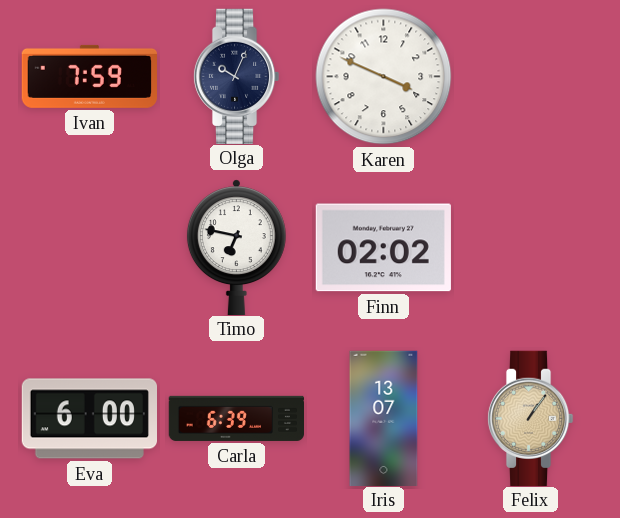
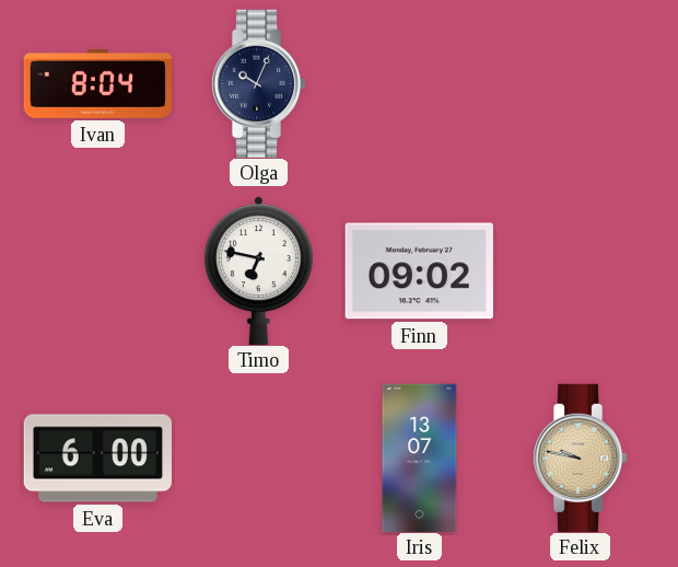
Ivan: 7:59 -> 8:04
Karen: 3:49 -> none
Finn: 02:02 -> 09:02
Carla: 6:39 -> none
Felix: 1:06 -> 9:47
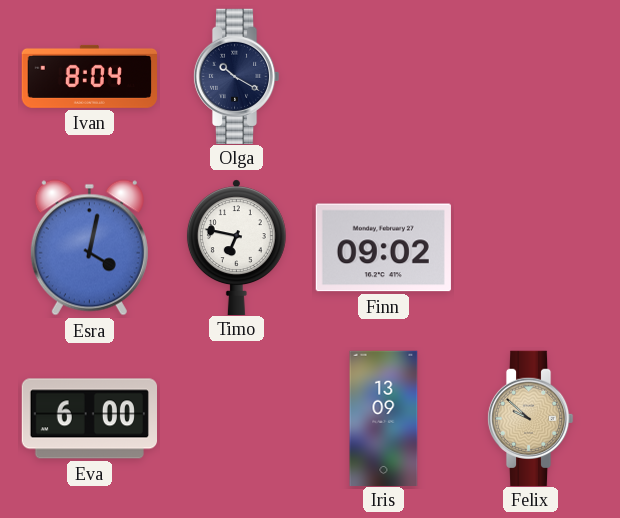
Olga: 10:04 -> 10:20
Esra: none -> 4:02
Iris: 13:07 -> 13:09
Felix: 9:47 -> 9:52
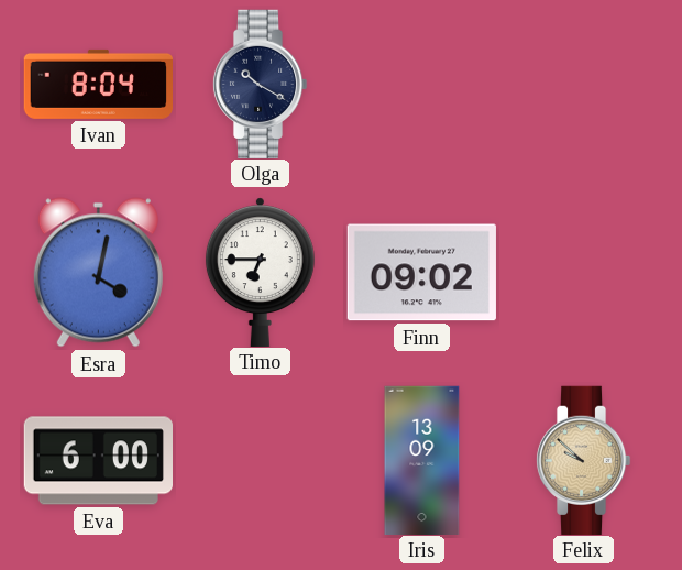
Timo: 6:47 -> 6:45
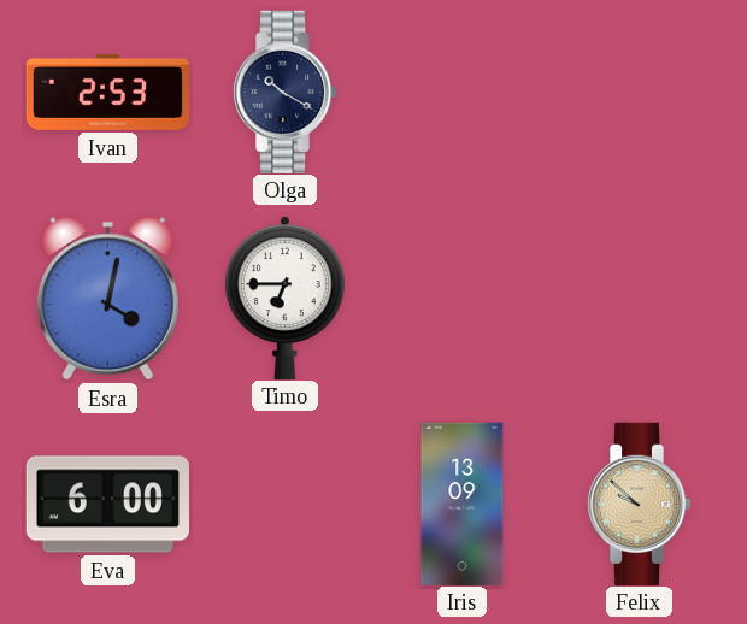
Ivan: 8:04 -> 2:53
Finn: 09:02 -> none
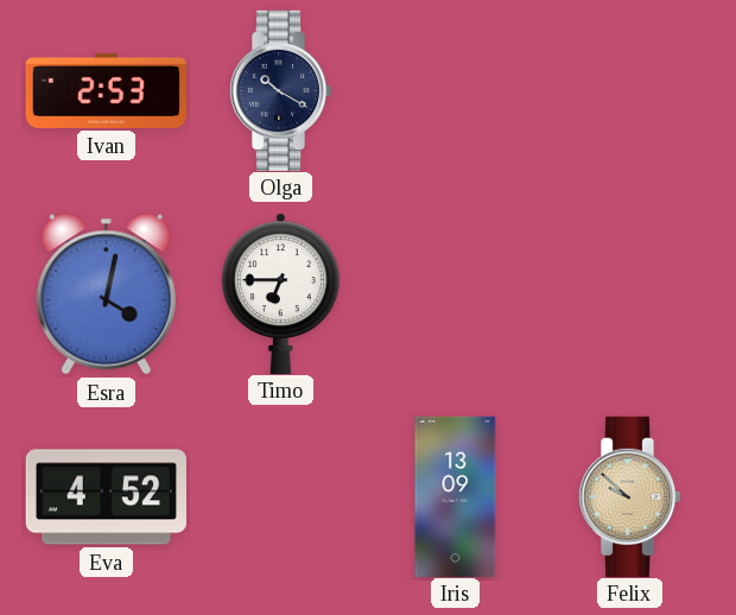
Eva: 6:00 -> 4:52
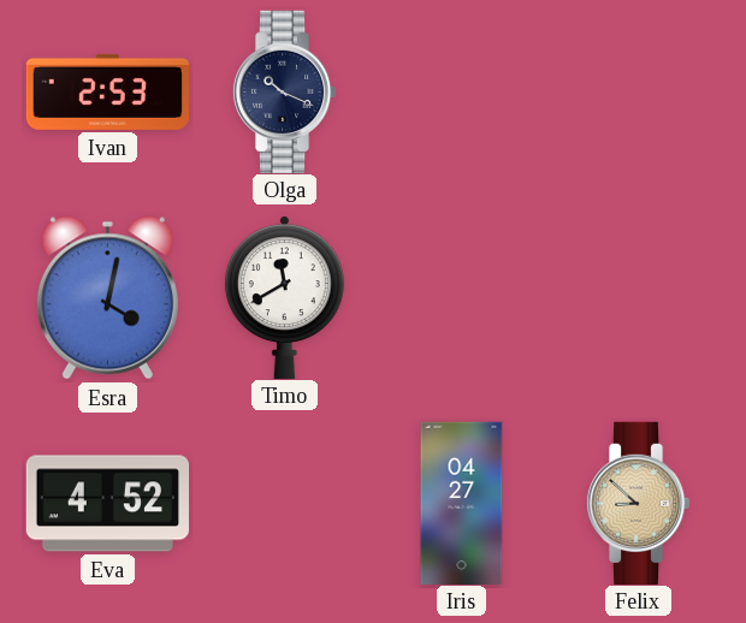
Olga: 10:20 -> 10:19
Timo: 6:45 -> 11:40
Iris: 13:09 -> 04:27
Felix: 9:52 -> 8:52
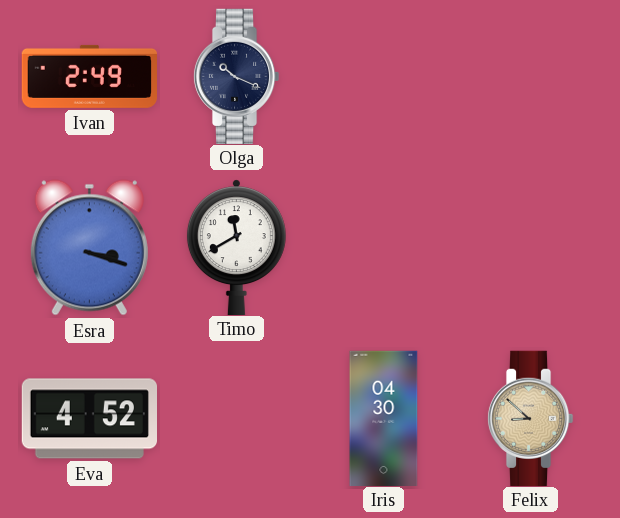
Ivan: 2:53 -> 2:49
Esra: 4:02 -> 3:18
Iris: 04:27 -> 04:30
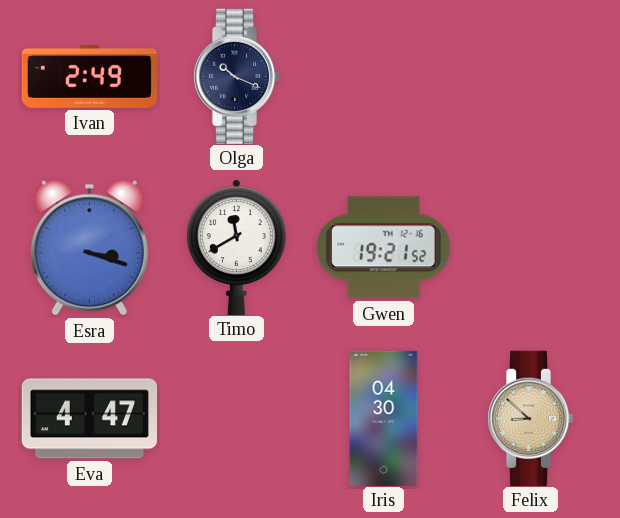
Gwen: none -> 19:21
Eva: 4:52 -> 4:47
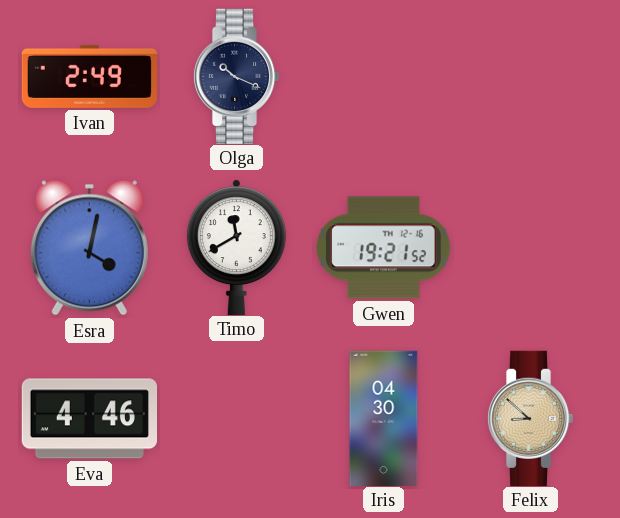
Esra: 3:18 -> 4:02
Eva: 4:47 -> 4:46
